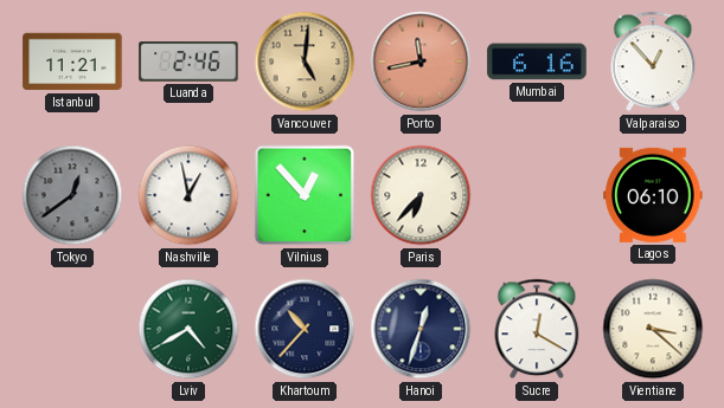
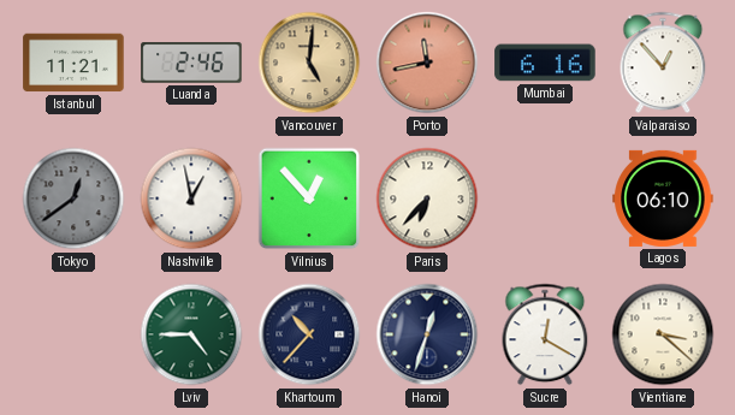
Lviv: 4:40 -> 4:45
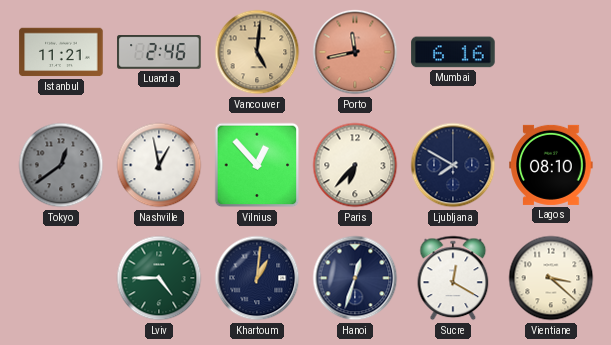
Valparaiso: 12:53 -> none
Ljubljana: none -> 7:50
Lagos: 06:10 -> 08:10
Khartoum: 10:37 -> 1:01
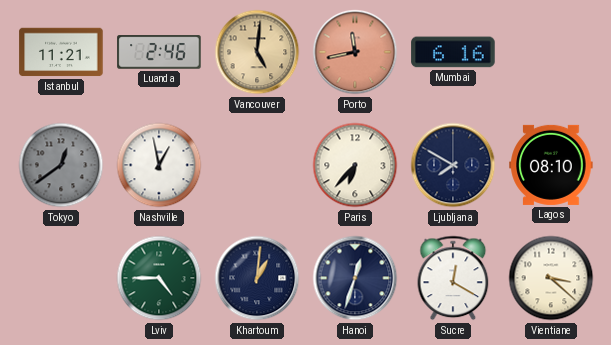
Vilnius: 12:53 -> none
